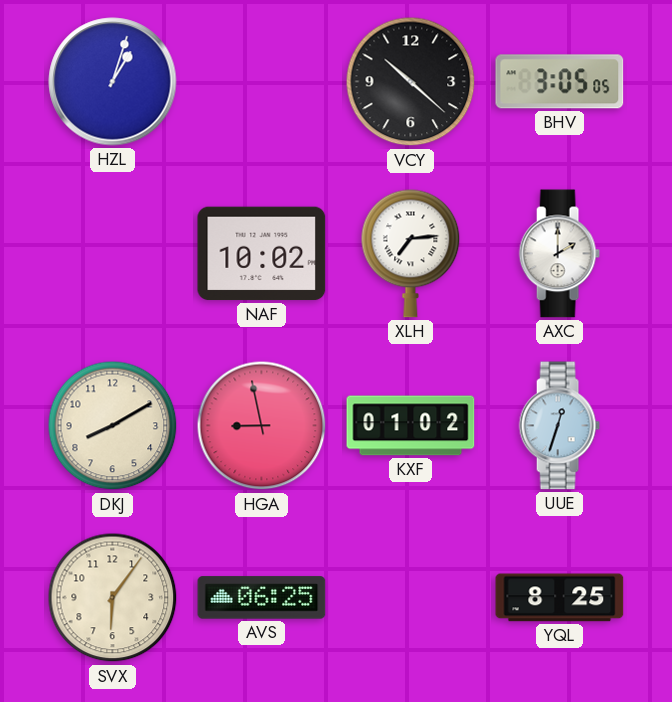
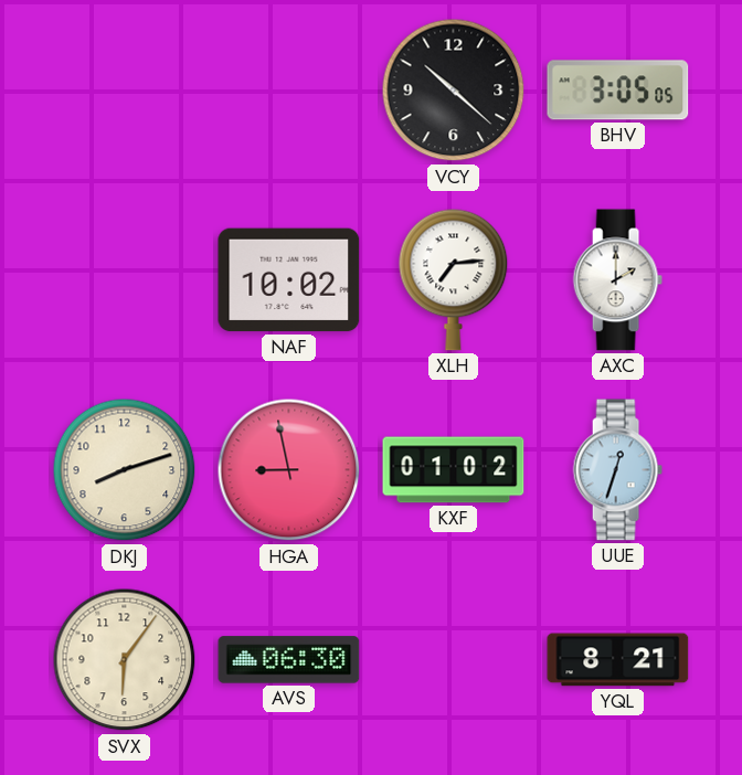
HZL: 1:03 -> none
DKJ: 8:10 -> 8:12
AVS: 06:25 -> 06:30
YQL: 8:25 -> 8:21
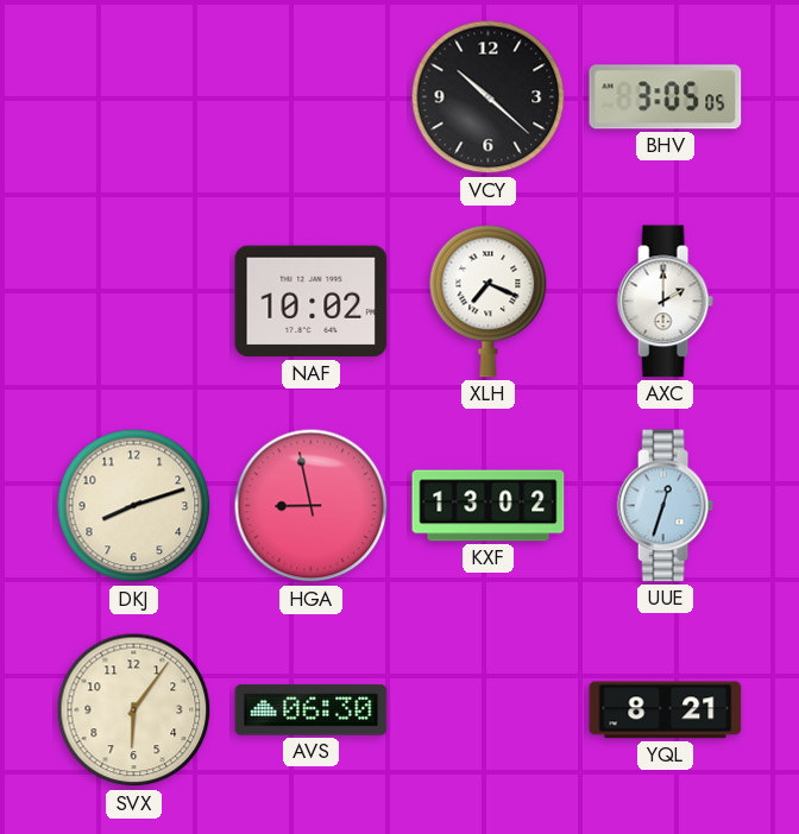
XLH: 7:14 -> 7:19
KXF: 01:02 -> 13:02
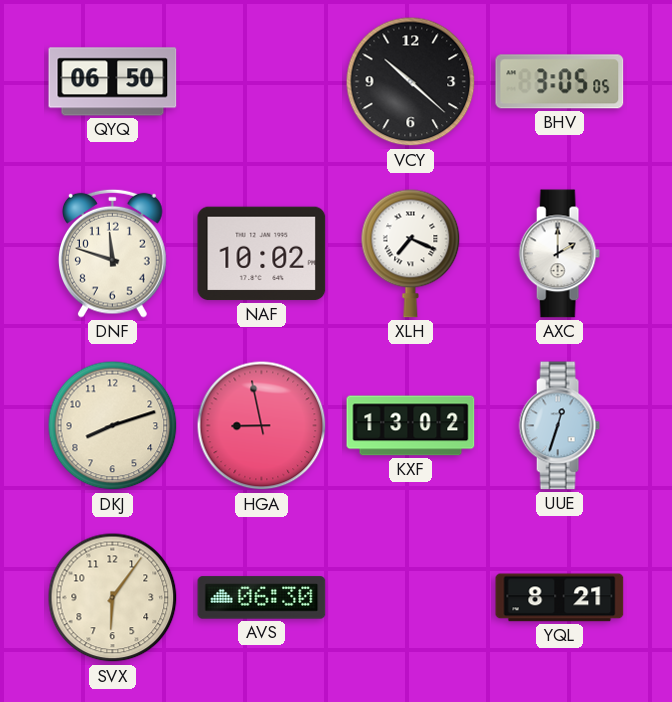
QYQ: none -> 06:50
DNF: none -> 11:48
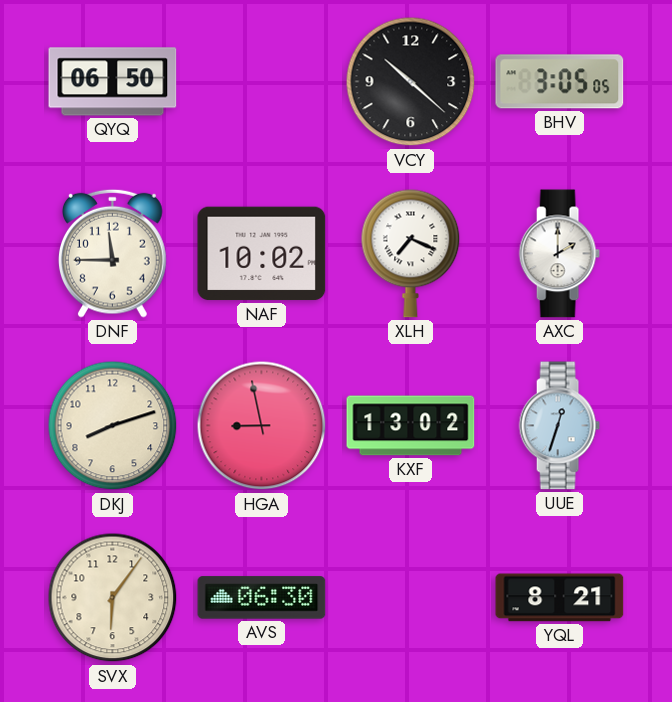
DNF: 11:48 -> 11:45
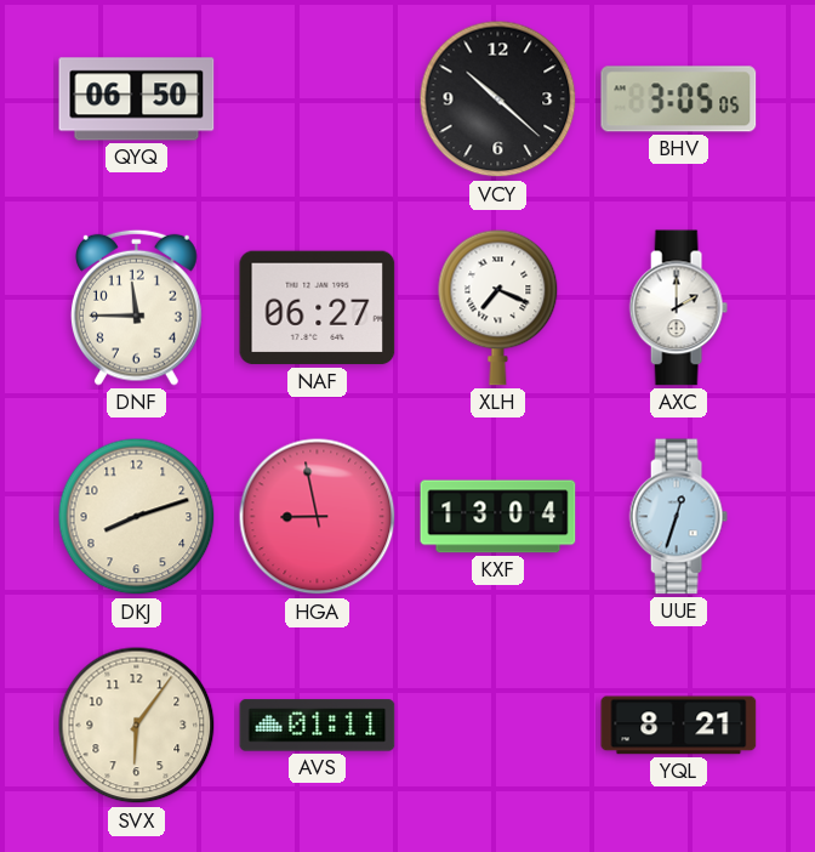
NAF: 10:02 -> 06:27
KXF: 13:02 -> 13:04
AVS: 06:30 -> 01:11
